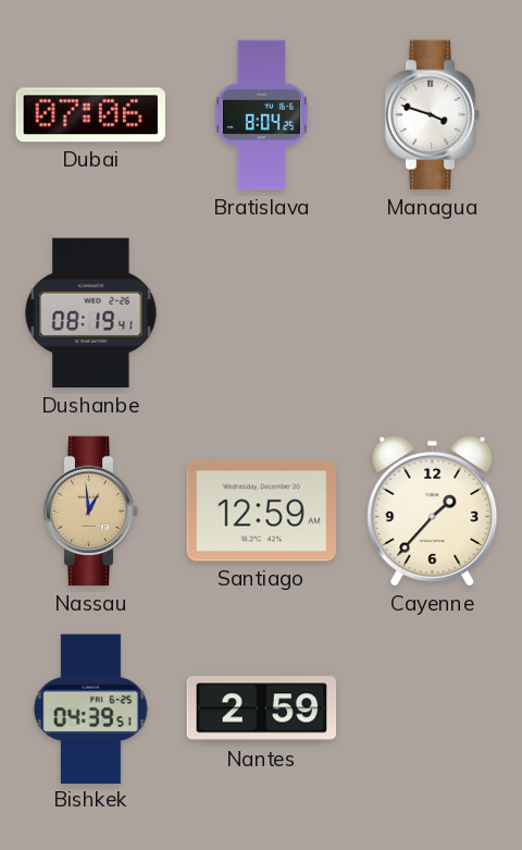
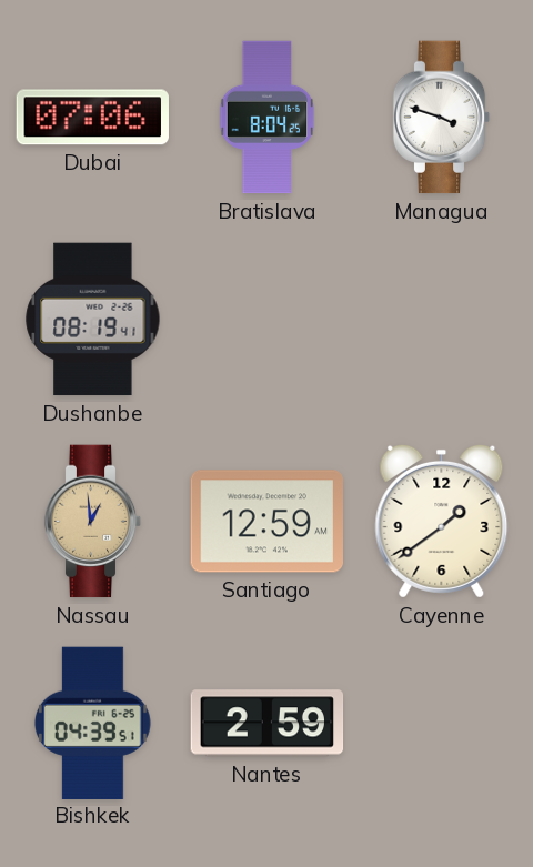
Cayenne: 1:37 -> 1:39
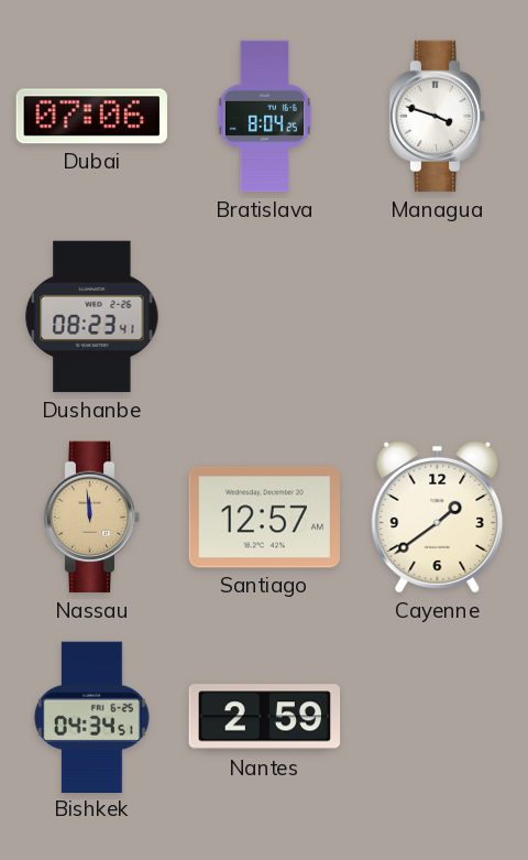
Dushanbe: 08:19 -> 08:23
Nassau: 12:59 -> 11:59
Santiago: 12:59 -> 12:57
Bishkek: 04:39 -> 04:34
